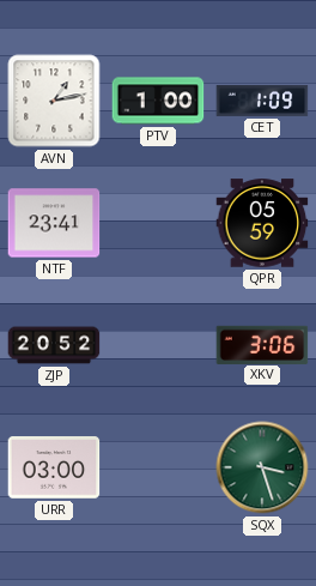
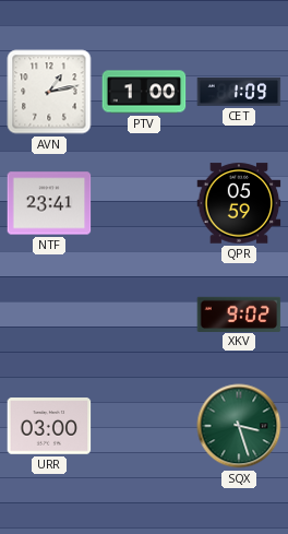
ZJP: 20:52 -> none
XKV: 3:06 -> 9:02
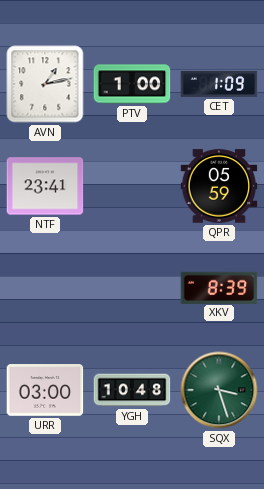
XKV: 9:02 -> 8:39
YGH: none -> 10:48
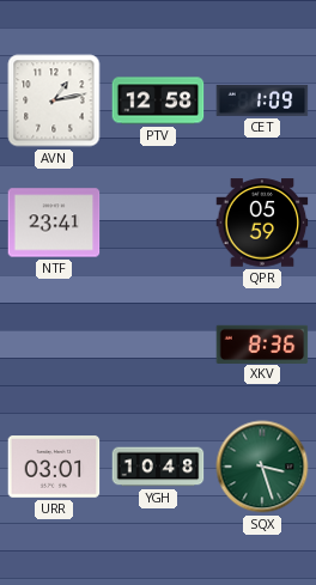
PTV: 1:00 -> 12:58
XKV: 8:39 -> 8:36
URR: 03:00 -> 03:01
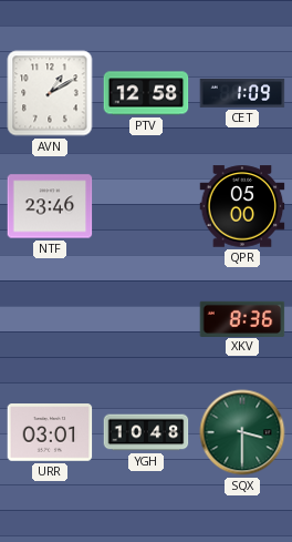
AVN: 1:13 -> 1:10
NTF: 23:41 -> 23:46
QPR: 05:59 -> 05:00
SQX: 3:27 -> 3:30
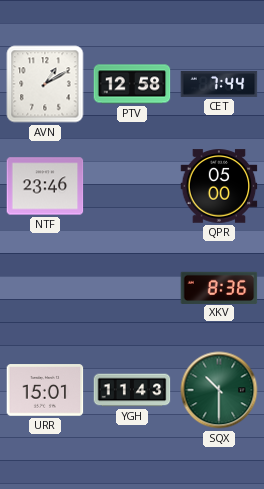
CET: 1:09 -> 7:44
URR: 03:01 -> 15:01
YGH: 10:48 -> 11:43
SQX: 3:30 -> 10:30
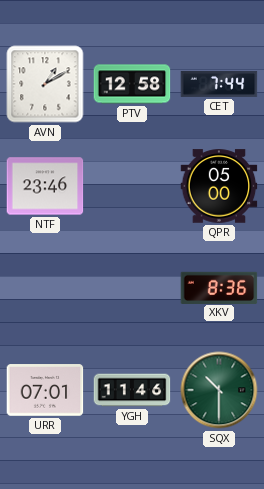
URR: 15:01 -> 07:01
YGH: 11:43 -> 11:46
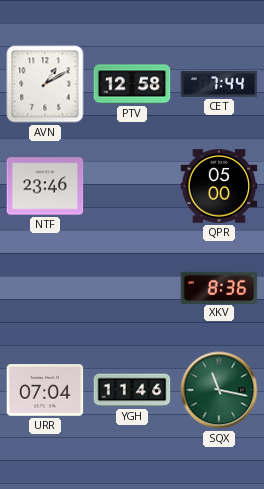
URR: 07:01 -> 07:04
SQX: 10:30 -> 11:17
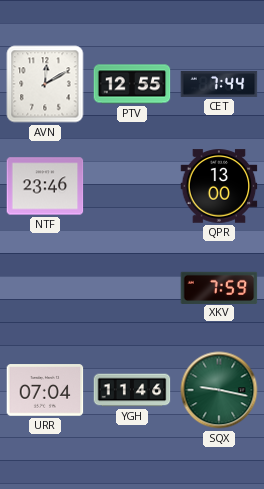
AVN: 1:10 -> 12:10
PTV: 12:58 -> 12:55
QPR: 05:00 -> 13:00
XKV: 8:36 -> 7:59
SQX: 11:17 -> 9:17
